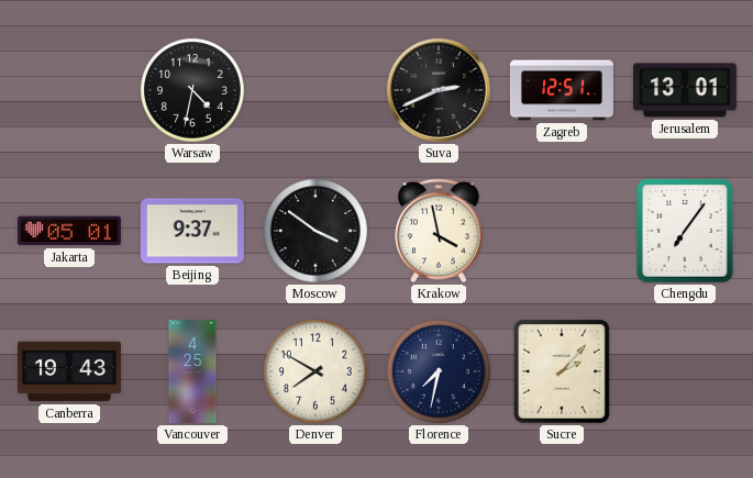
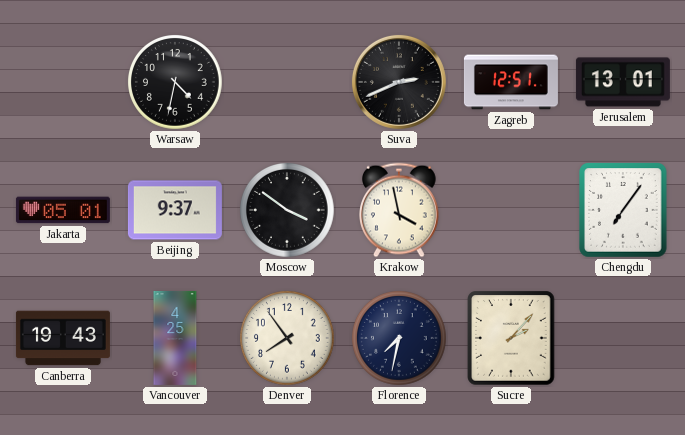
Denver: 7:50 -> 7:54
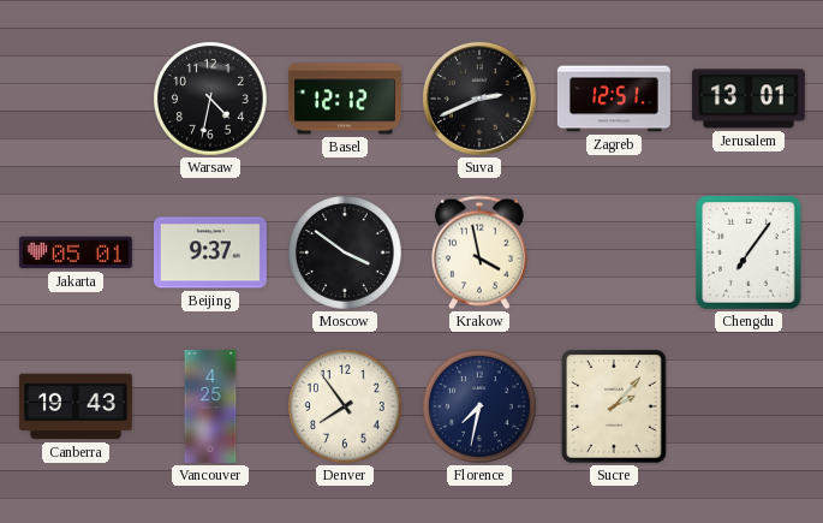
Basel: none -> 12:12
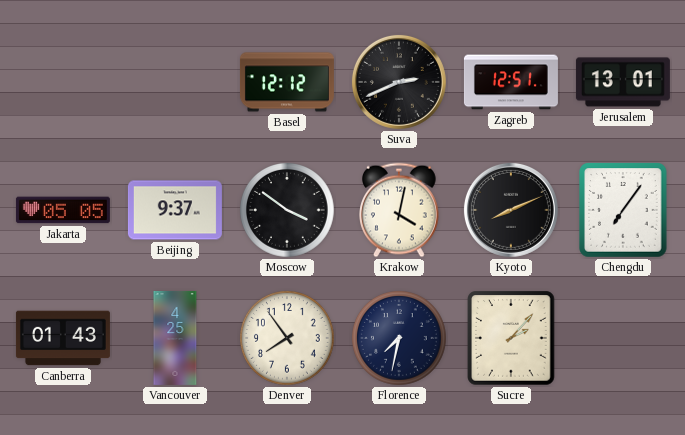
Warsaw: 4:32 -> none
Jakarta: 05:01 -> 05:05
Krakow: 3:58 -> 4:02
Kyoto: none -> 8:11
Canberra: 19:43 -> 01:43
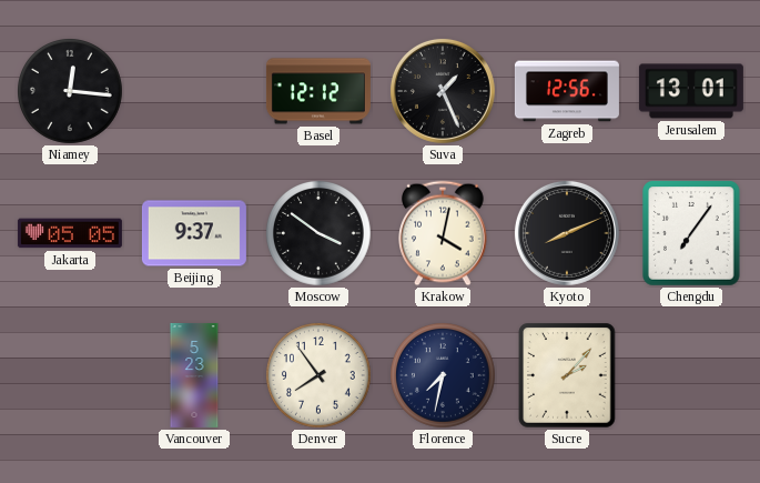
Niamey: none -> 12:16
Suva: 2:41 -> 1:26
Zagreb: 12:51 -> 12:56
Canberra: 01:43 -> none
Vancouver: 4:25 -> 5:23
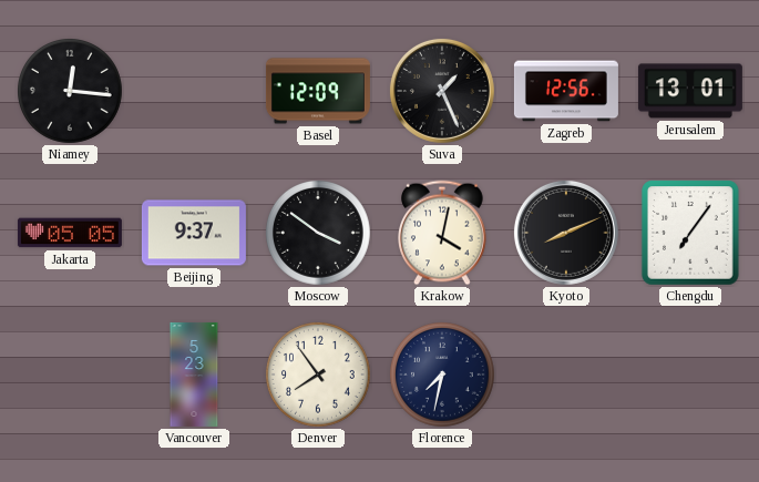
Basel: 12:12 -> 12:09
Sucre: 2:07 -> none
